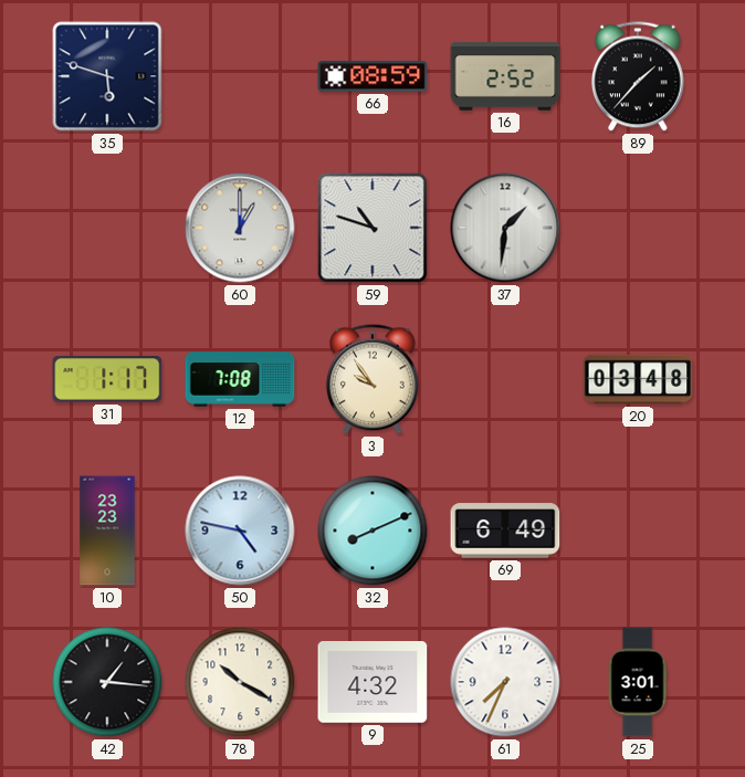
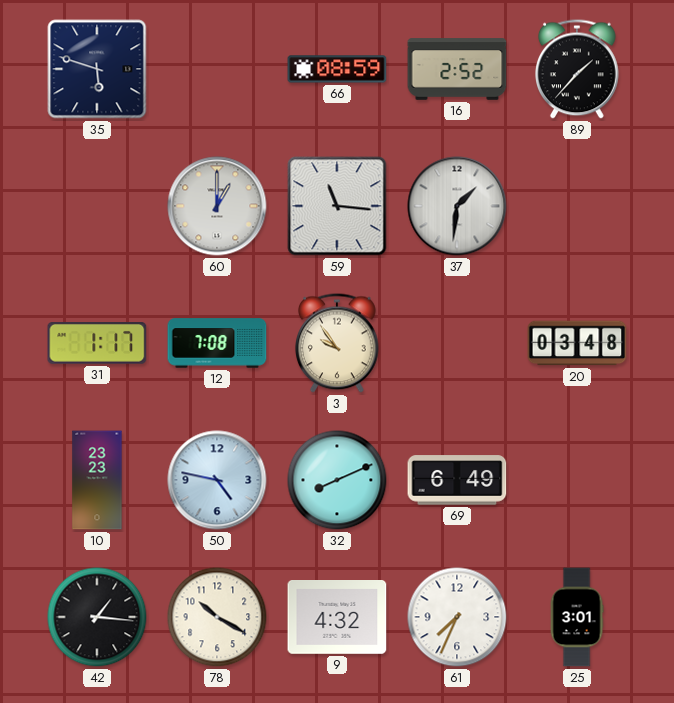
59: 10:48 -> 11:16
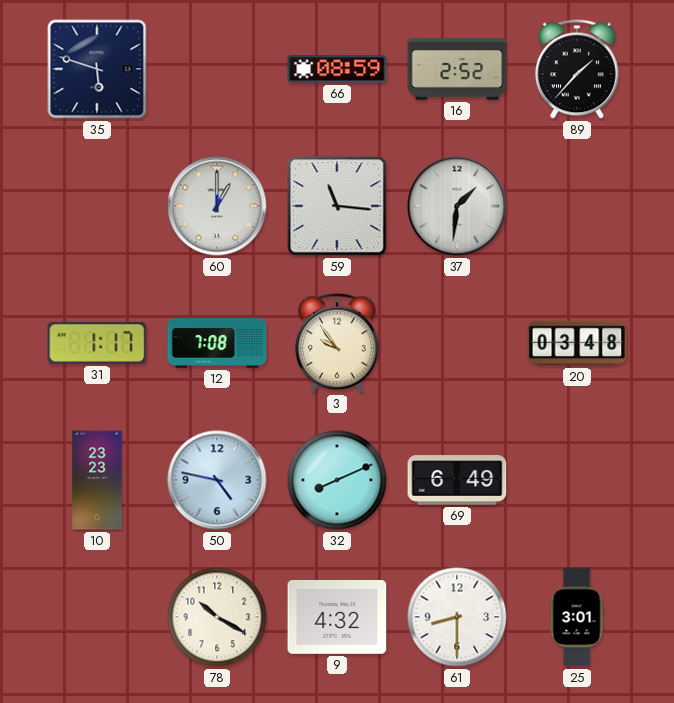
42: 1:16 -> none
61: 7:34 -> 8:30
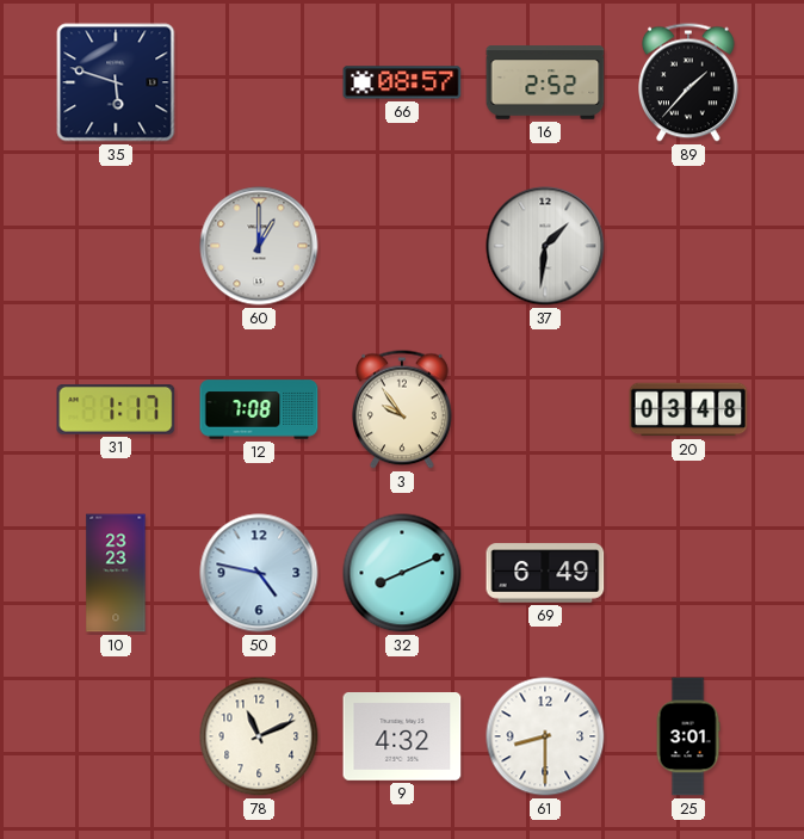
66: 08:59 -> 08:57
59: 11:16 -> none
78: 10:20 -> 11:11
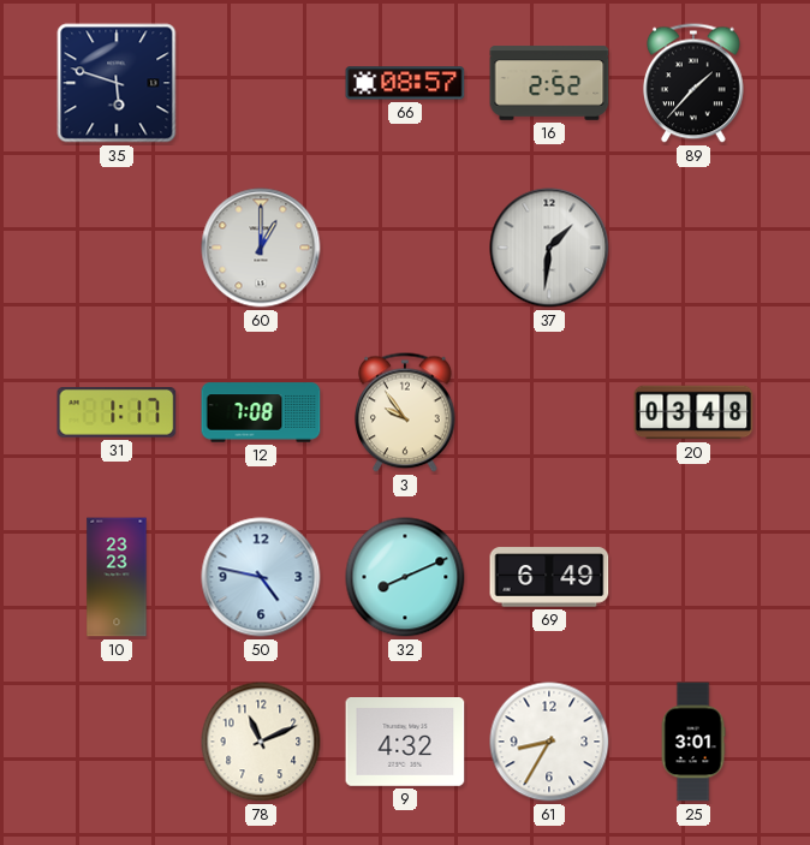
61: 8:30 -> 8:35
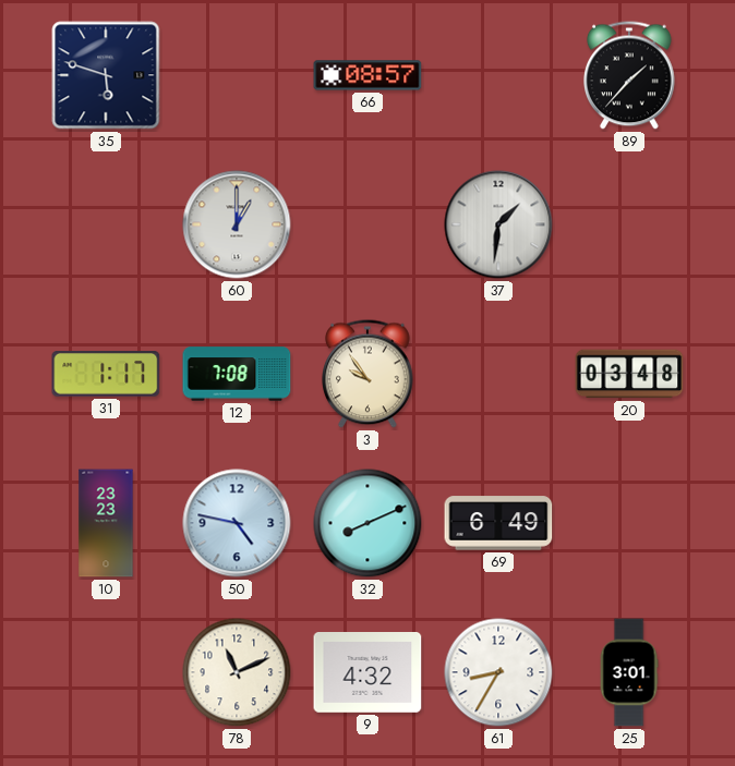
16: 2:52 -> none
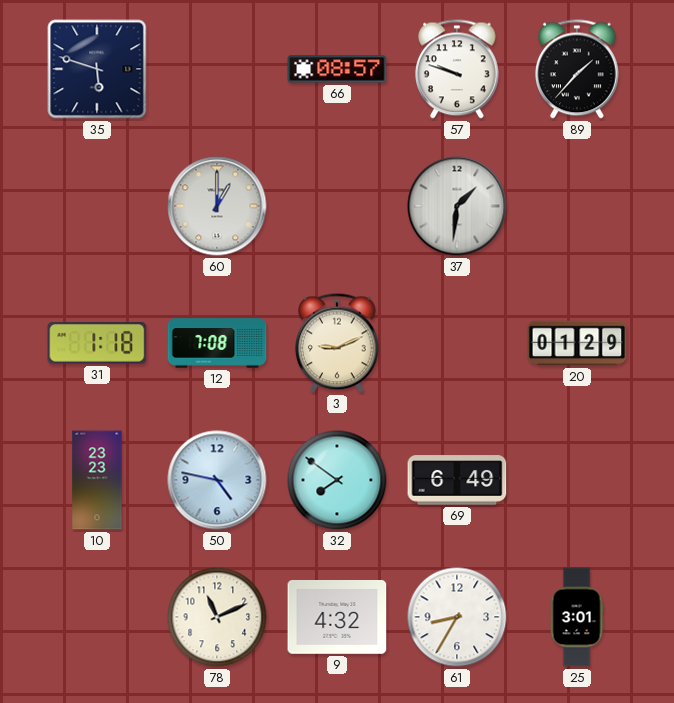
57: none -> 9:48
31: 1:17 -> 1:18
3: 9:54 -> 9:11
20: 03:48 -> 01:29
32: 8:11 -> 7:51
